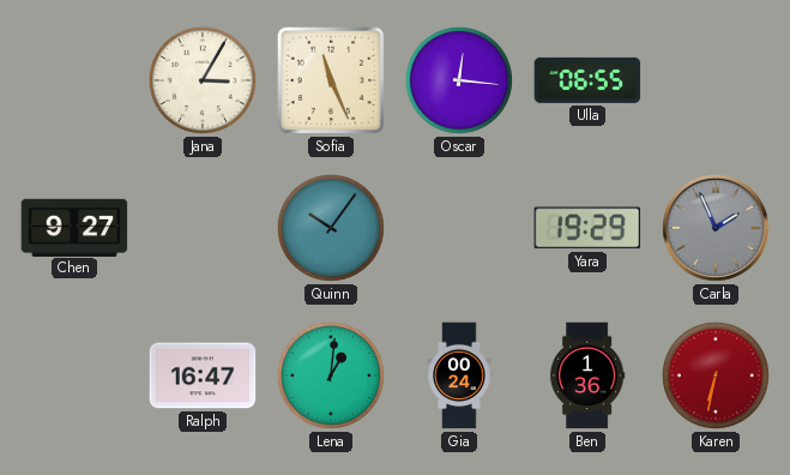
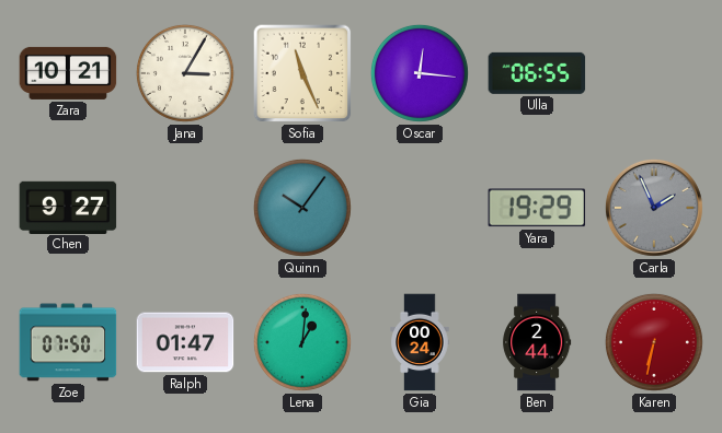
Zara: none -> 10:21
Zoe: none -> 07:50
Ralph: 16:47 -> 01:47
Ben: 1:36 -> 2:44
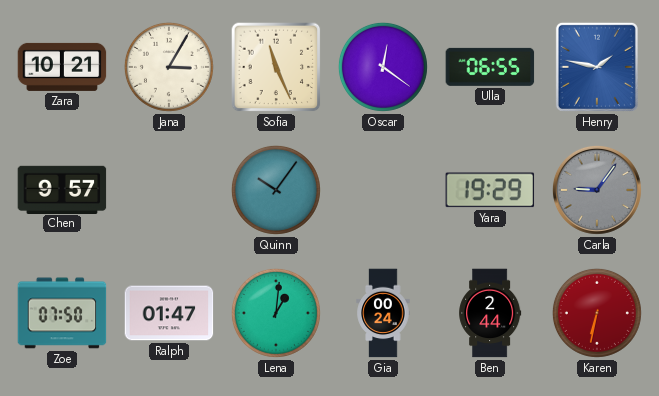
Oscar: 12:16 -> 12:21
Henry: none -> 1:47
Chen: 9:27 -> 9:57
Carla: 1:56 -> 9:06
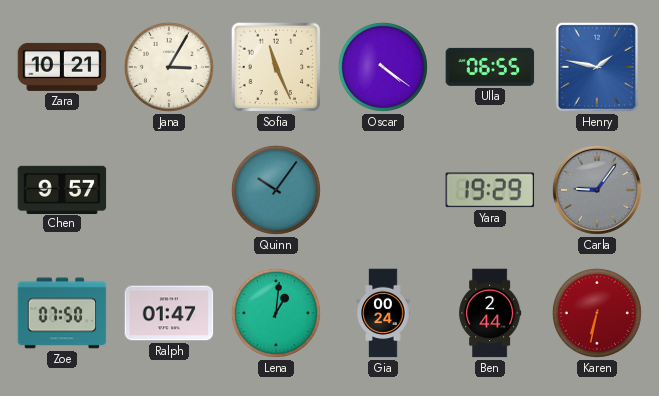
Oscar: 12:21 -> 4:21
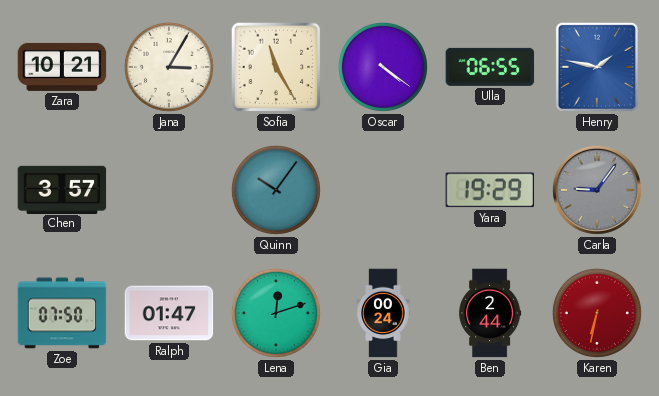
Sofia: 11:26 -> 11:25
Chen: 9:57 -> 3:57
Lena: 1:01 -> 12:12
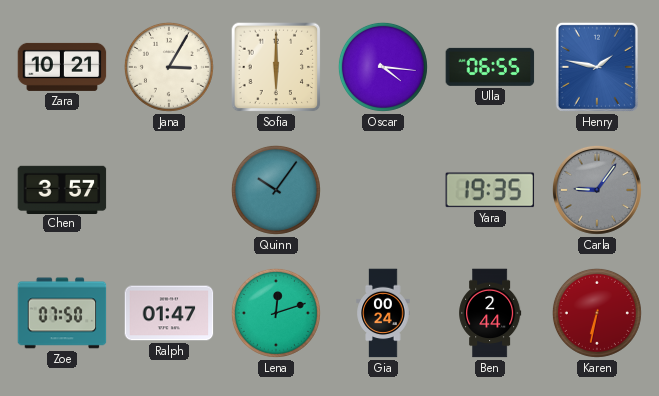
Sofia: 11:25 -> 6:00
Oscar: 4:21 -> 4:16
Yara: 19:29 -> 19:35
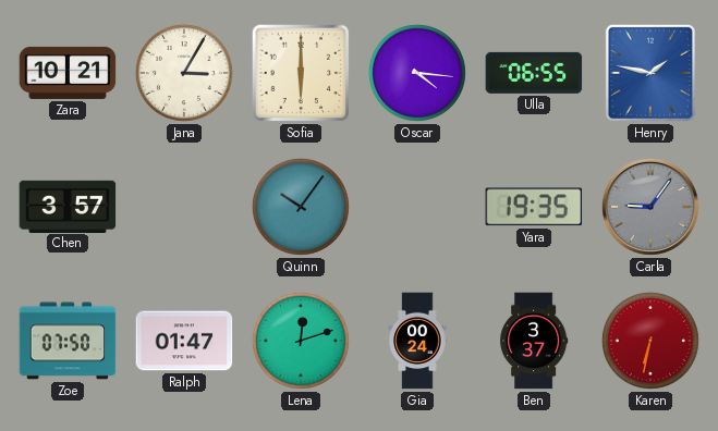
Ben: 2:44 -> 3:37
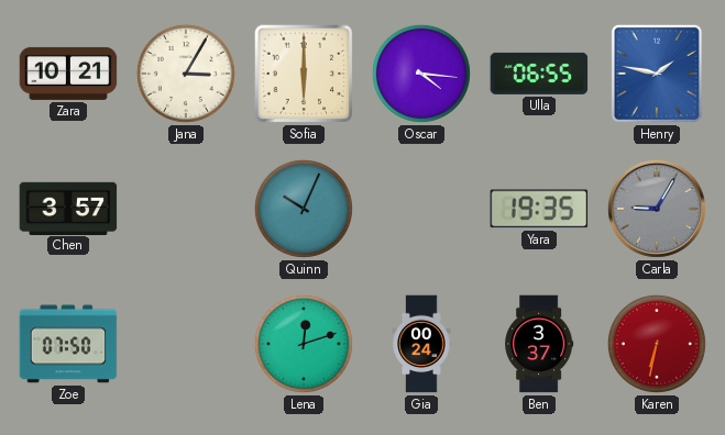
Quinn: 10:06 -> 10:04
Carla: 9:06 -> 9:05
Ralph: 01:47 -> none
